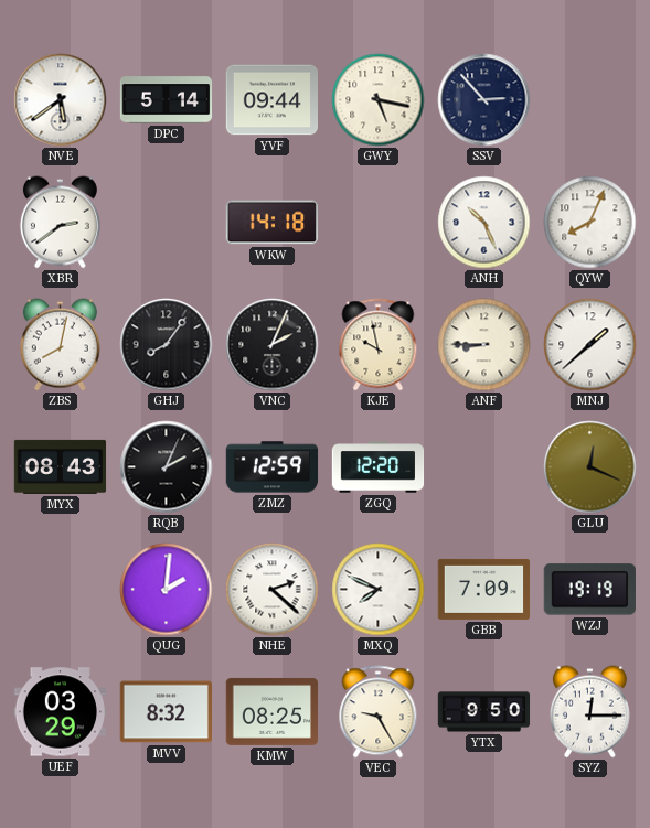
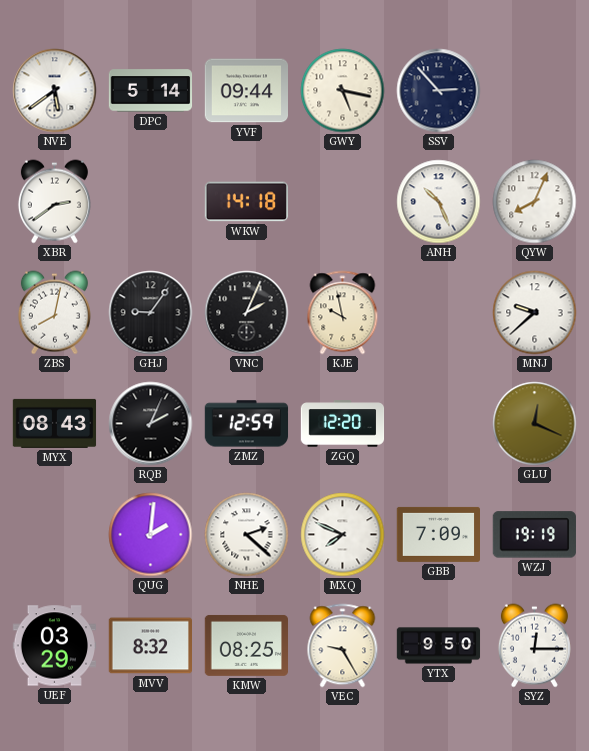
GHJ: 8:06 -> 9:06
ANF: 8:45 -> none
MNJ: 1:38 -> 9:38
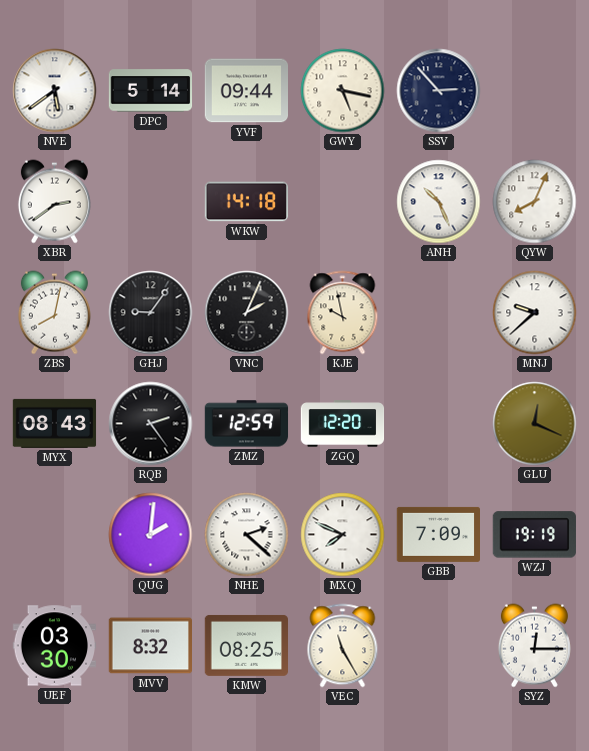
RQB: 2:04 -> 2:24
UEF: 03:29 -> 03:30
VEC: 9:25 -> 11:25
YTX: 9:50 -> none
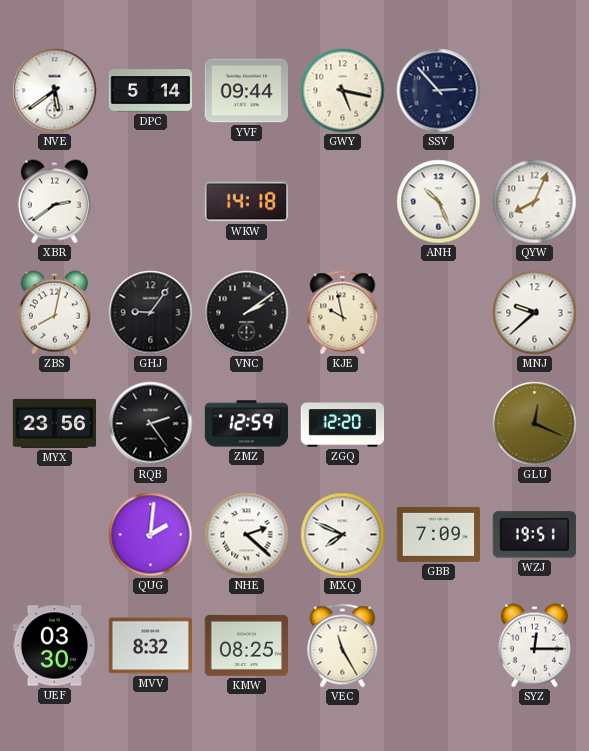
VNC: 2:04 -> 2:09
MYX: 08:43 -> 23:56
WZJ: 19:19 -> 19:51
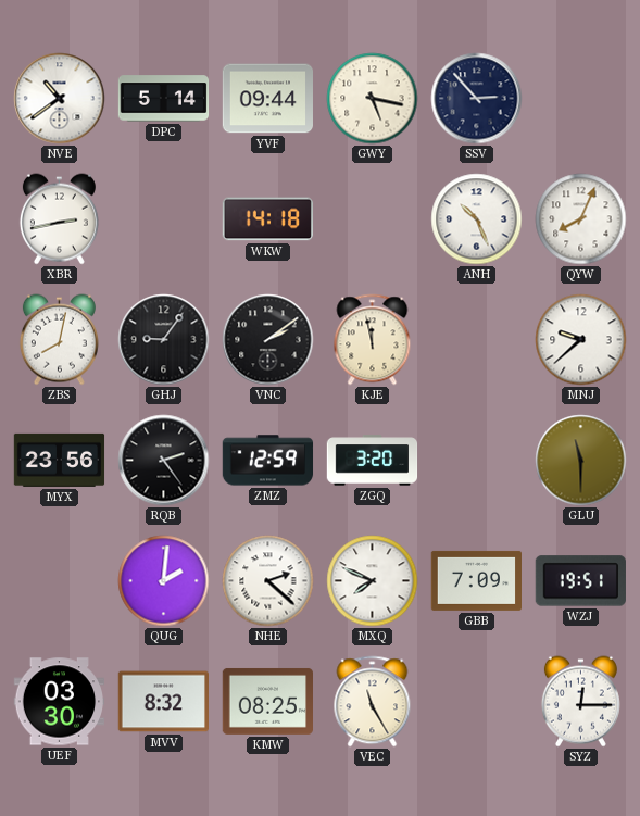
NVE: 5:39 -> 10:39
XBR: 2:39 -> 2:43
KJE: 9:58 -> 11:58
ZGQ: 12:20 -> 3:20
GLU: 12:19 -> 11:30
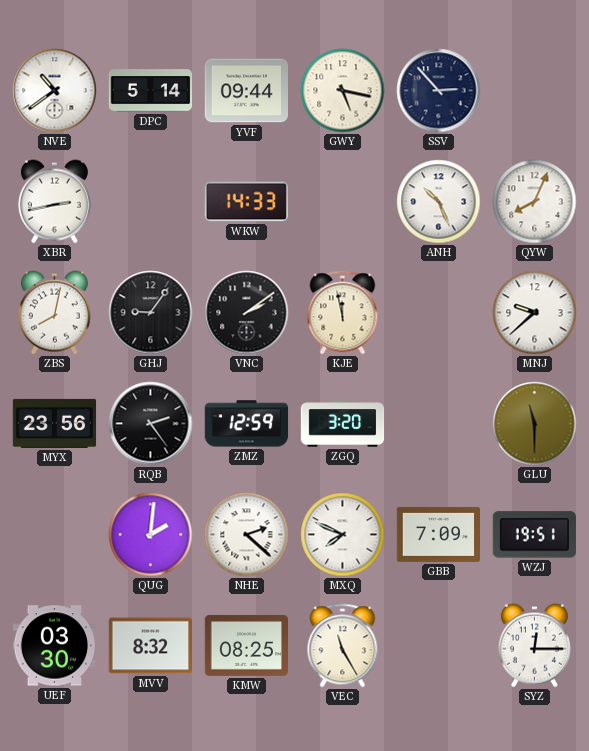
WKW: 14:18 -> 14:33
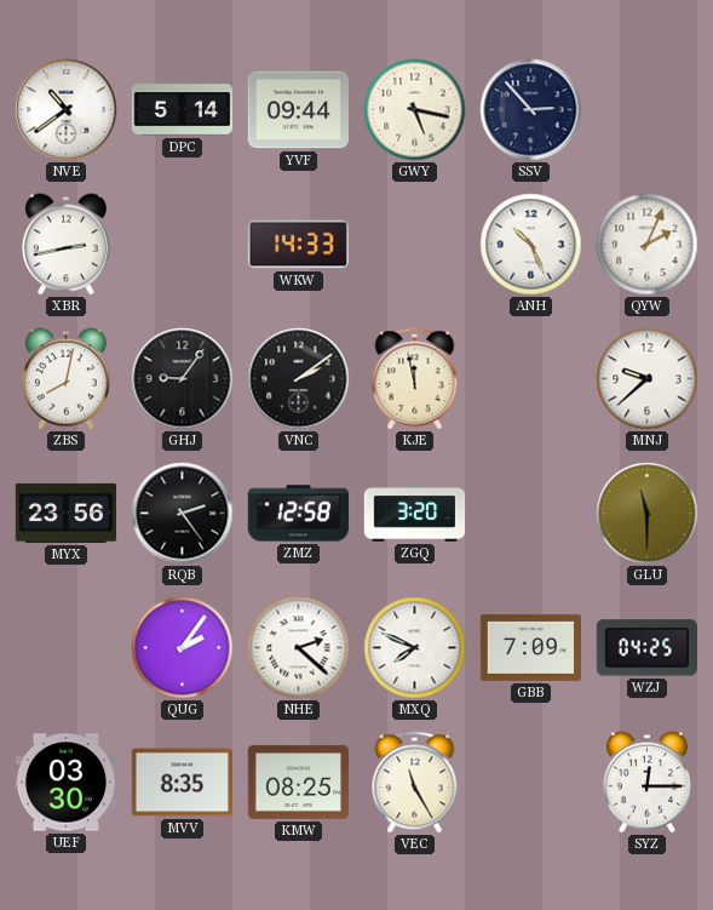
QYW: 8:04 -> 2:04
ZMZ: 12:59 -> 12:58
QUG: 2:01 -> 2:06
WZJ: 19:51 -> 04:25
MVV: 8:32 -> 8:35
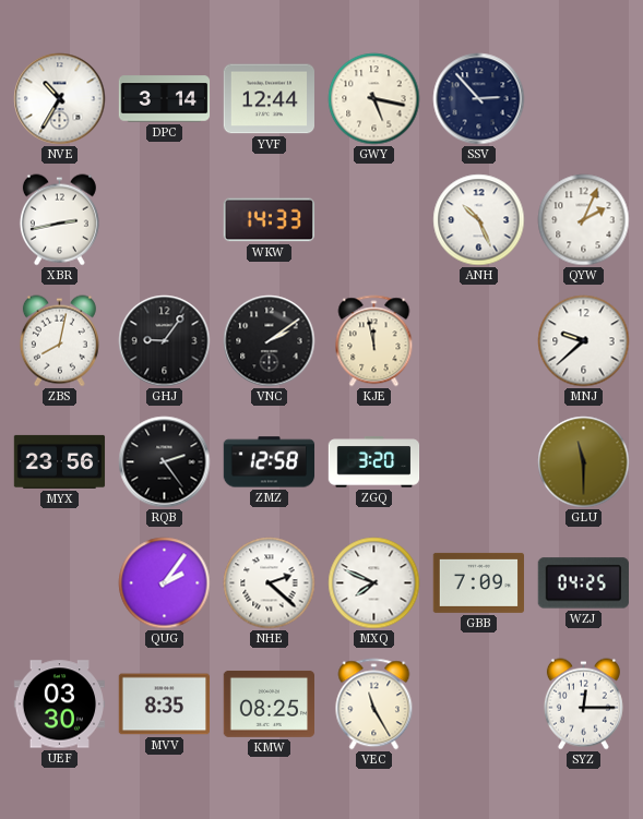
NVE: 10:39 -> 10:35
DPC: 5:14 -> 3:14
YVF: 09:44 -> 12:44
